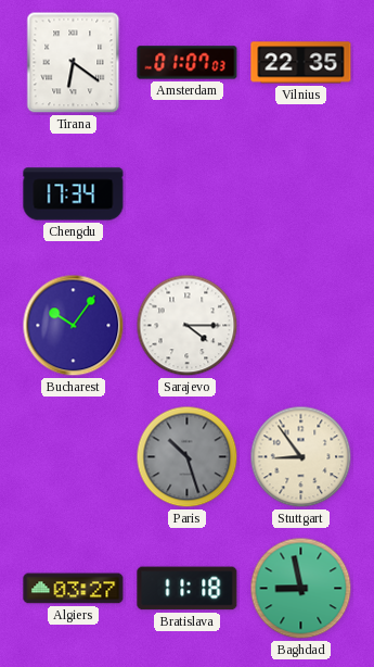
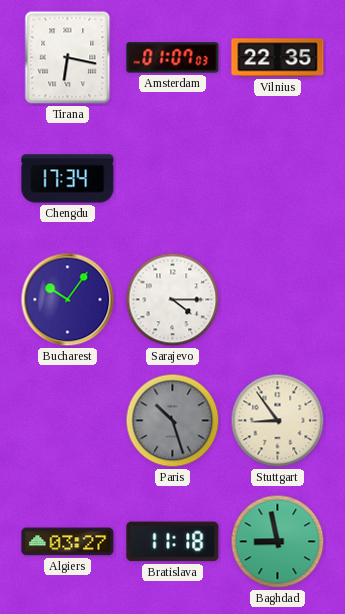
Tirana: 6:21 -> 6:17
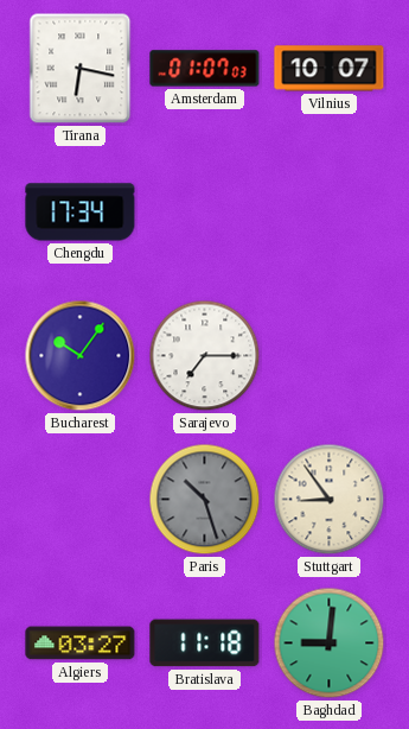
Vilnius: 22:35 -> 10:07
Sarajevo: 4:15 -> 7:15
Baghdad: 8:58 -> 9:01
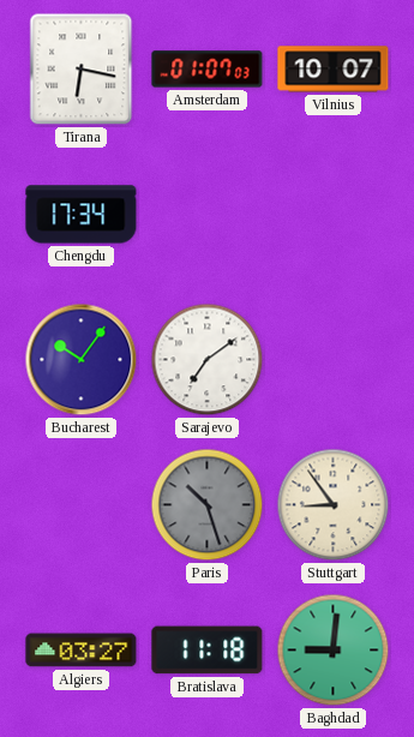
Sarajevo: 7:15 -> 7:09
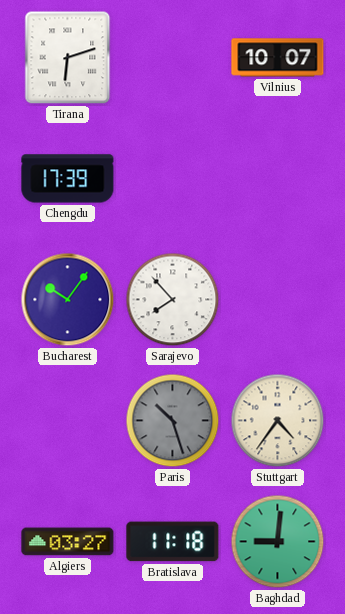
Tirana: 6:17 -> 6:12
Amsterdam: 01:07 -> none
Chengdu: 17:34 -> 17:39
Sarajevo: 7:09 -> 7:53
Stuttgart: 8:54 -> 4:36
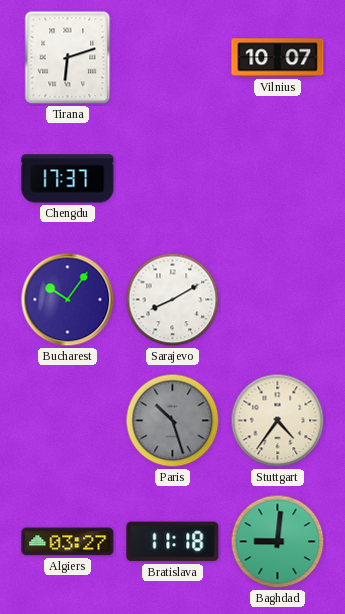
Chengdu: 17:39 -> 17:37
Sarajevo: 7:53 -> 8:10
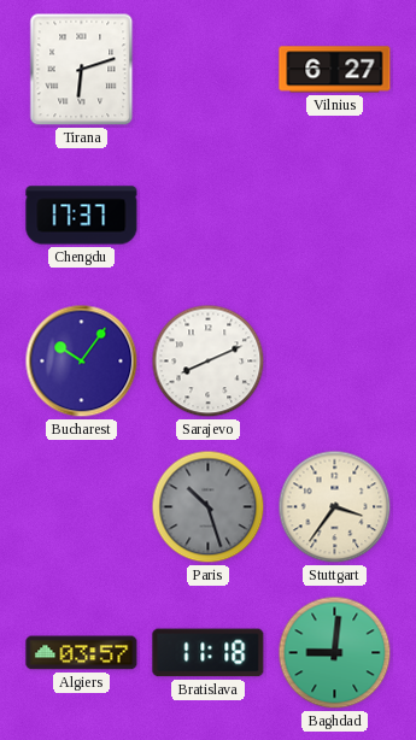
Vilnius: 10:07 -> 6:27
Sarajevo: 8:10 -> 8:11
Stuttgart: 4:36 -> 3:36
Algiers: 03:27 -> 03:57
